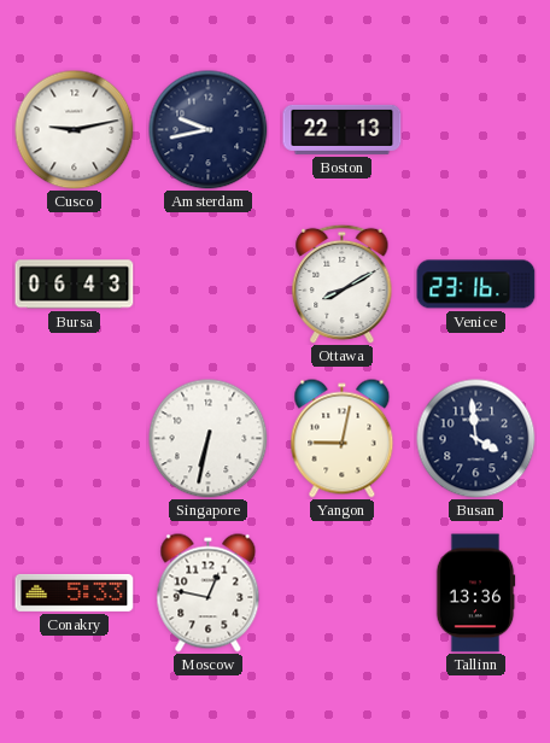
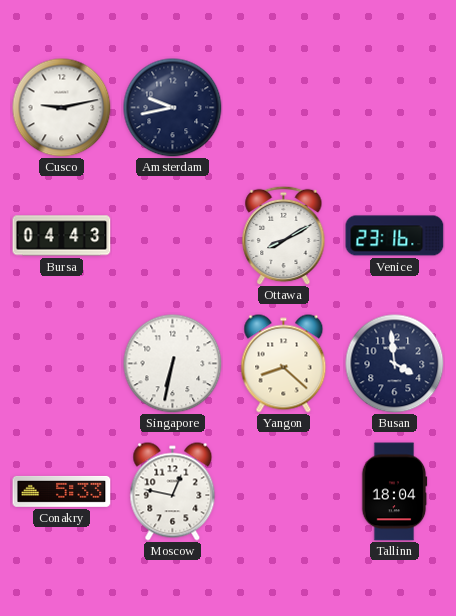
Boston: 22:13 -> none
Bursa: 06:43 -> 04:43
Yangon: 9:02 -> 8:22
Tallinn: 13:36 -> 18:04
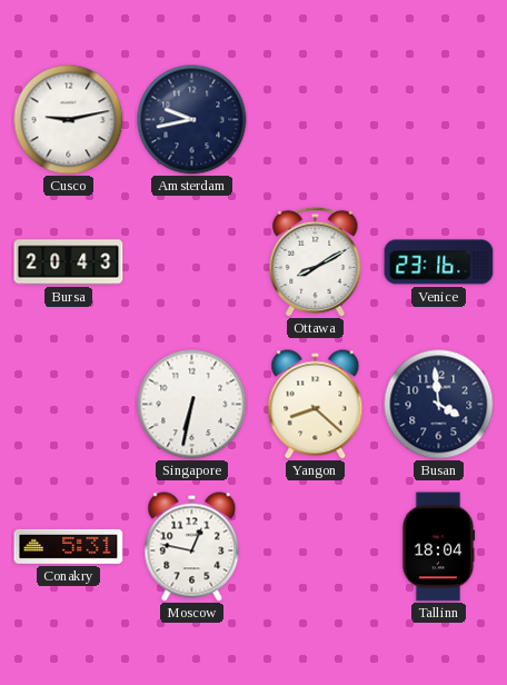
Bursa: 04:43 -> 20:43
Conakry: 5:33 -> 5:31
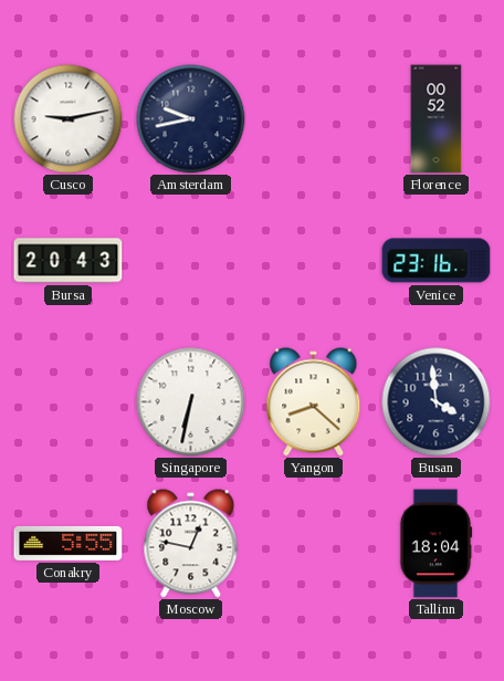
Florence: none -> 00:52
Ottawa: 8:10 -> none
Conakry: 5:31 -> 5:55
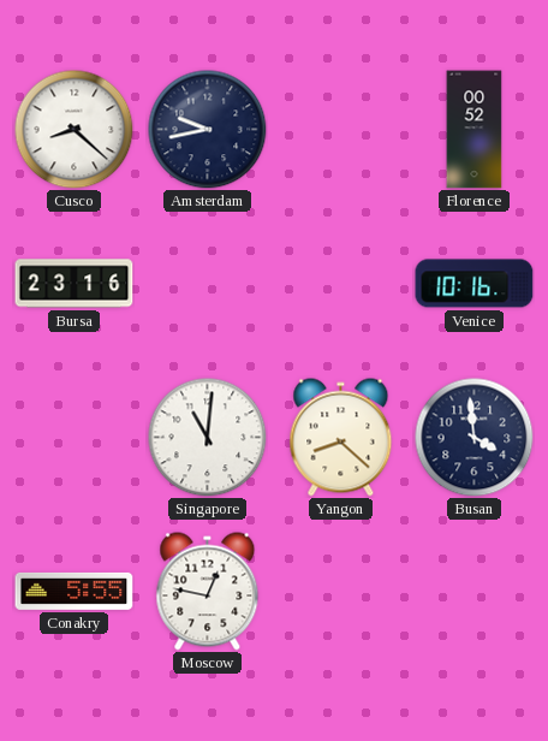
Cusco: 9:13 -> 8:22
Bursa: 20:43 -> 23:16
Venice: 23:16 -> 10:16
Singapore: 6:32 -> 11:01
Tallinn: 18:04 -> none
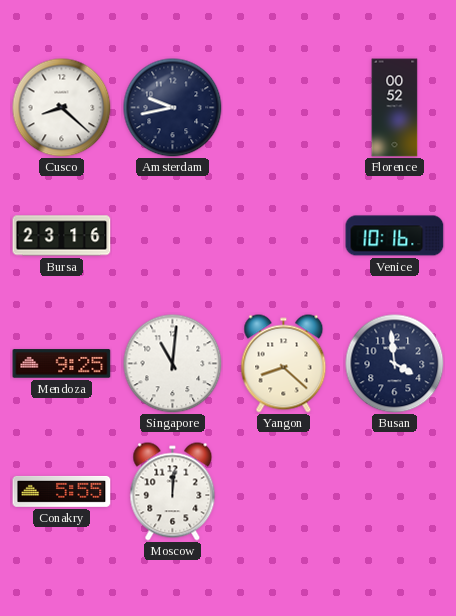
Mendoza: none -> 9:25
Moscow: 12:47 -> 12:01
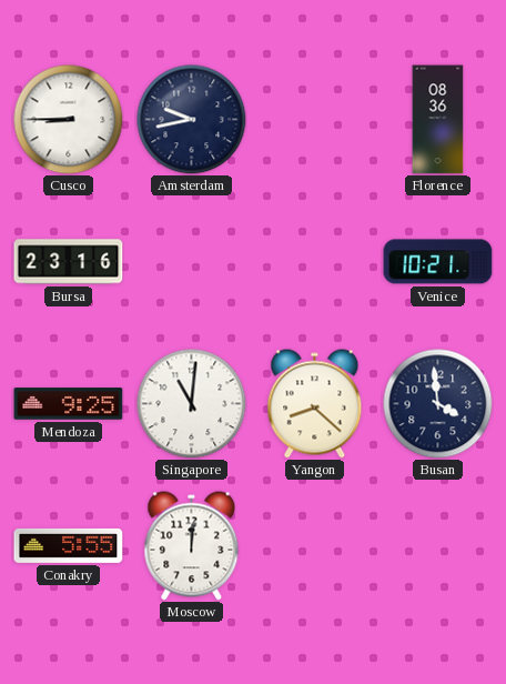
Cusco: 8:22 -> 8:45
Florence: 00:52 -> 08:36
Venice: 10:16 -> 10:21
